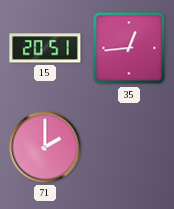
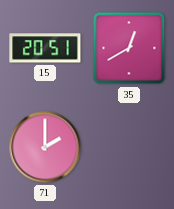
35: 12:44 -> 12:40
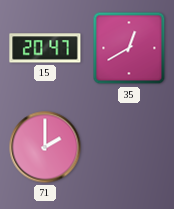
15: 20:51 -> 20:47
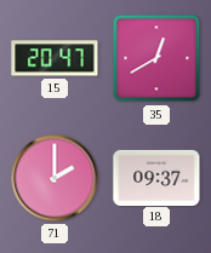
18: none -> 09:37
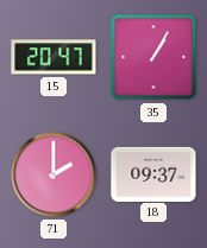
35: 12:40 -> 1:05
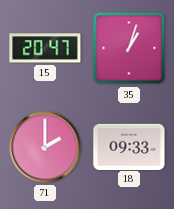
35: 1:05 -> 1:03
18: 09:37 -> 09:33
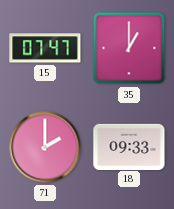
15: 20:47 -> 07:47
35: 1:03 -> 1:00
